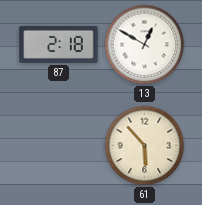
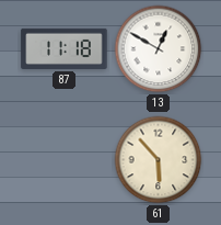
87: 2:18 -> 11:18
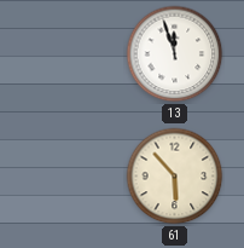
87: 11:18 -> none
13: 12:50 -> 11:57
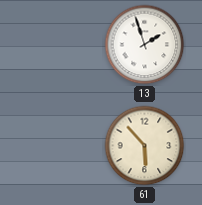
13: 11:57 -> 1:57
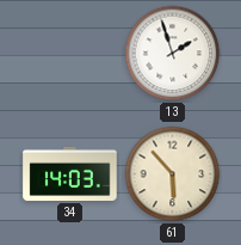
34: none -> 14:03
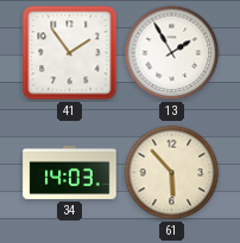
41: none -> 1:54
13: 1:57 -> 1:55
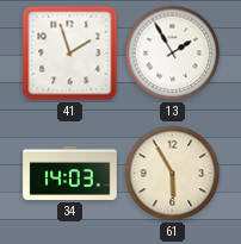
41: 1:54 -> 1:57
61: 5:53 -> 5:55
